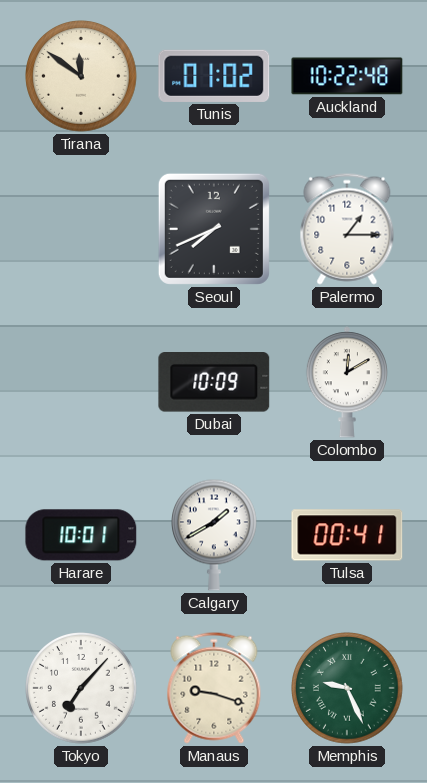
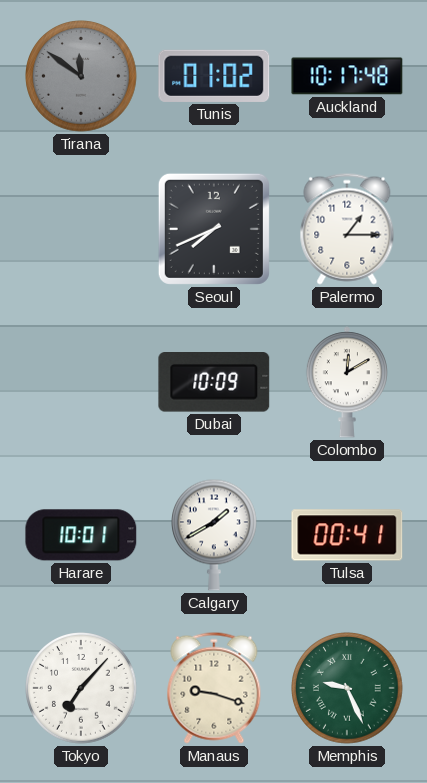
Tirana dial: cream -> grey
Auckland: 10:22 -> 10:17
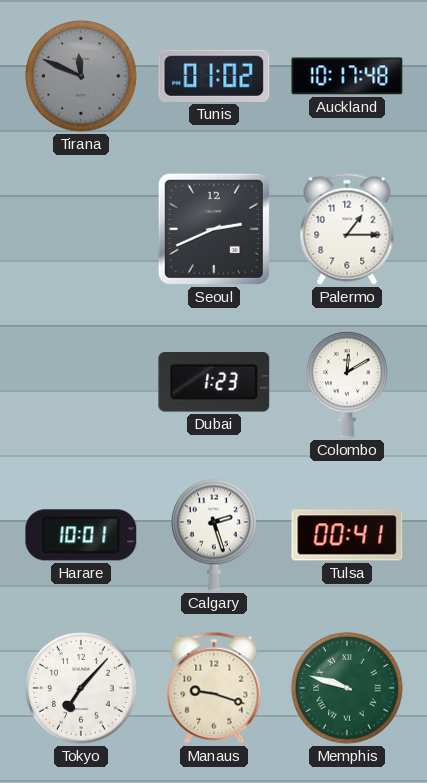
Tirana: 11:51 -> 11:49
Seoul: 7:41 -> 2:41
Dubai: 10:09 -> 1:23
Calgary: 1:40 -> 2:27
Memphis: 9:26 -> 9:48
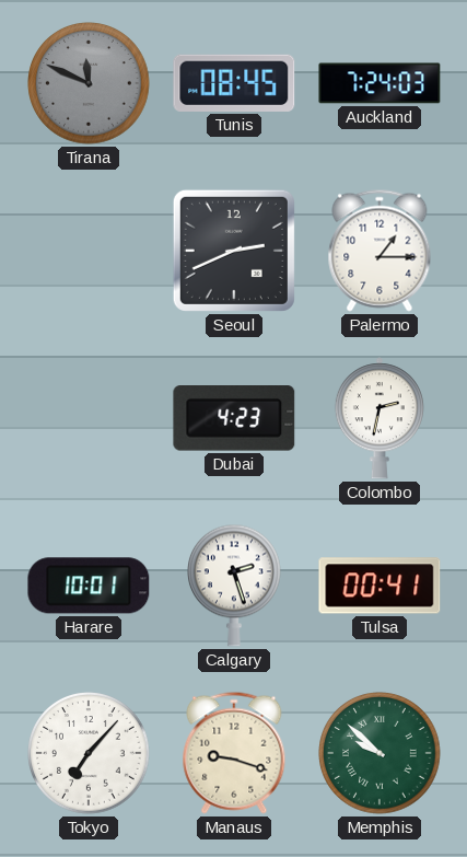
Tunis: 01:02 -> 08:45
Auckland: 10:17 -> 7:24
Dubai: 1:23 -> 4:23
Colombo: 12:10 -> 2:32
Memphis: 9:48 -> 9:52
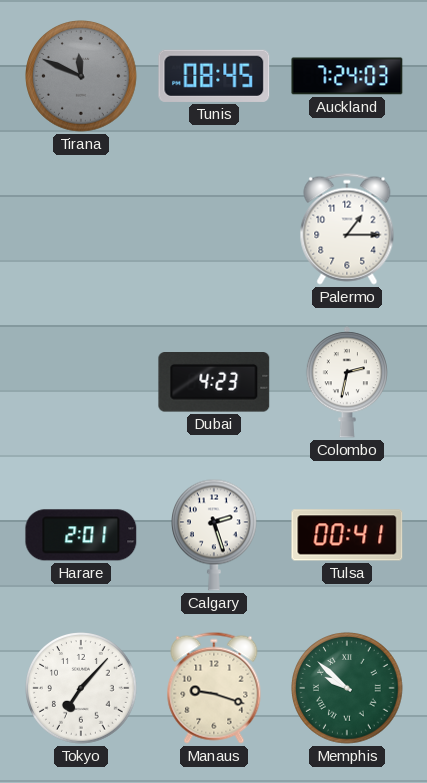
Seoul: 2:41 -> none
Harare: 10:01 -> 2:01
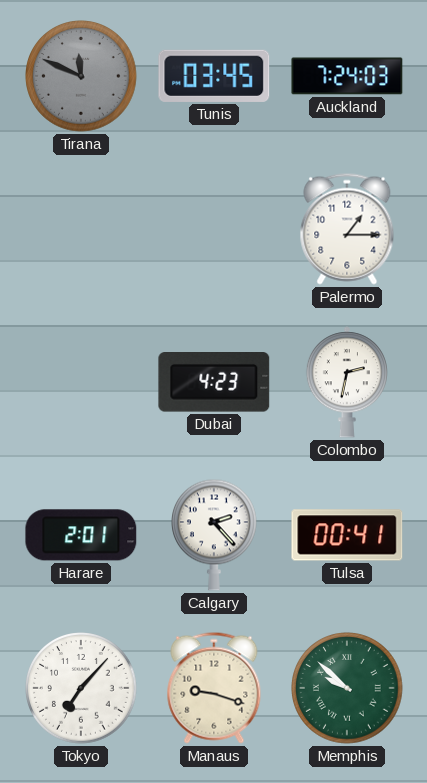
Tunis: 08:45 -> 03:45
Calgary: 2:27 -> 2:23
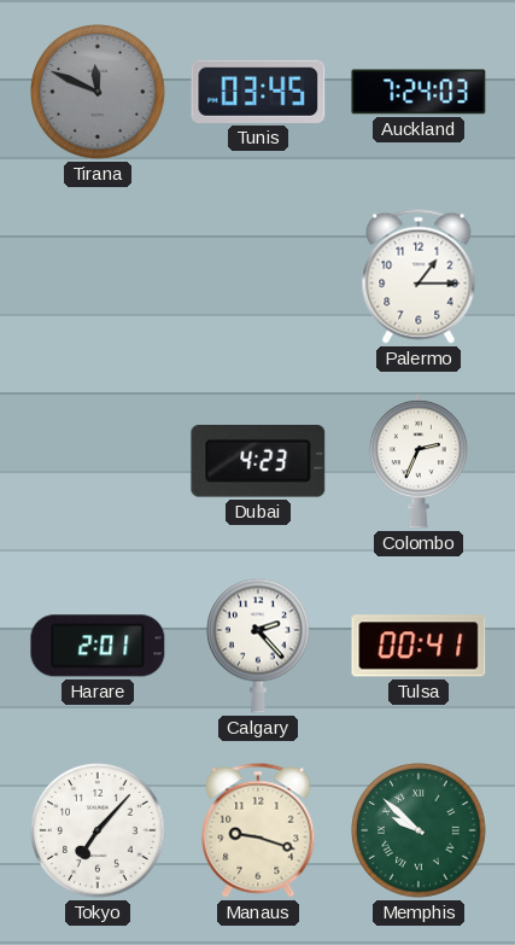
Colombo: 2:32 -> 2:34
